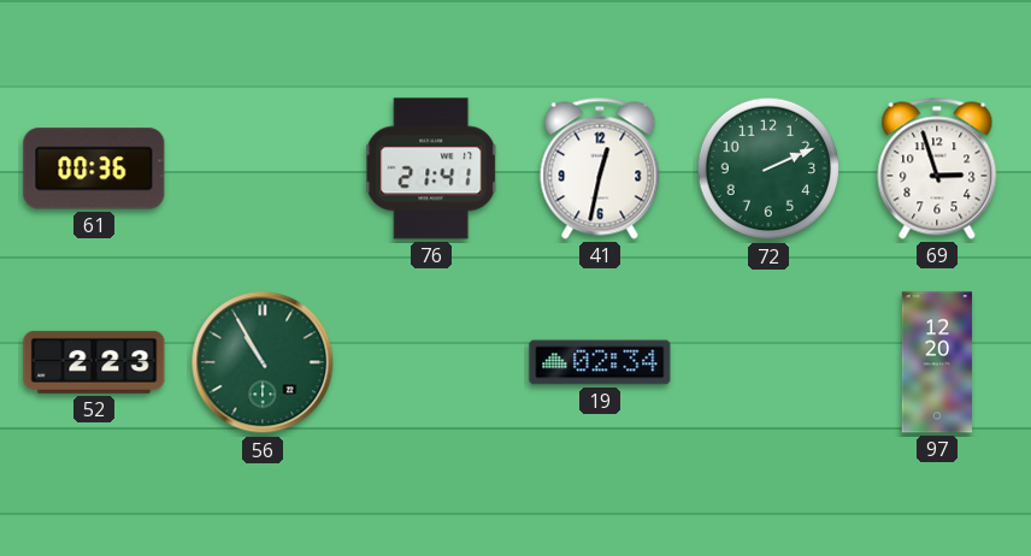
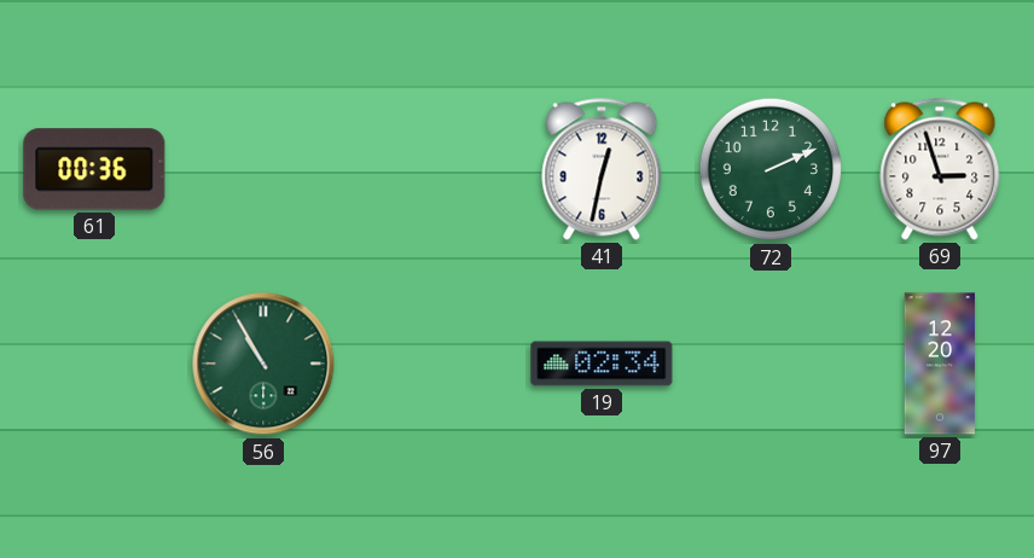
76: 21:41 -> none
52: 2:23 -> none
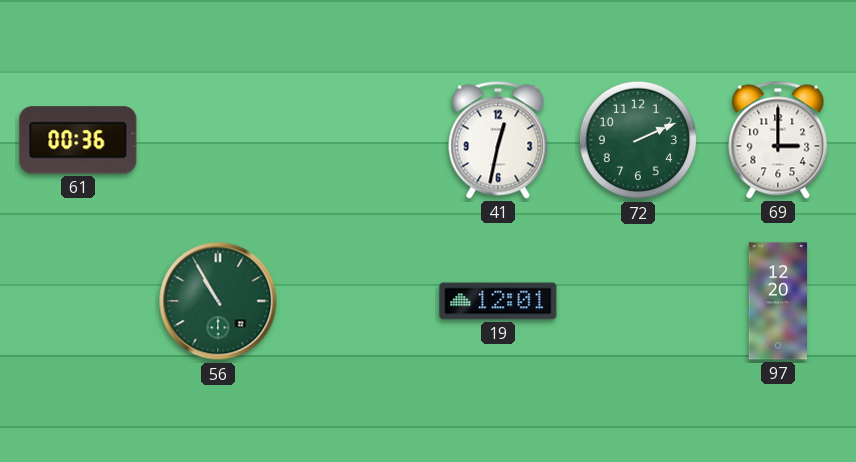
69: 2:57 -> 3:00
19: 02:34 -> 12:01
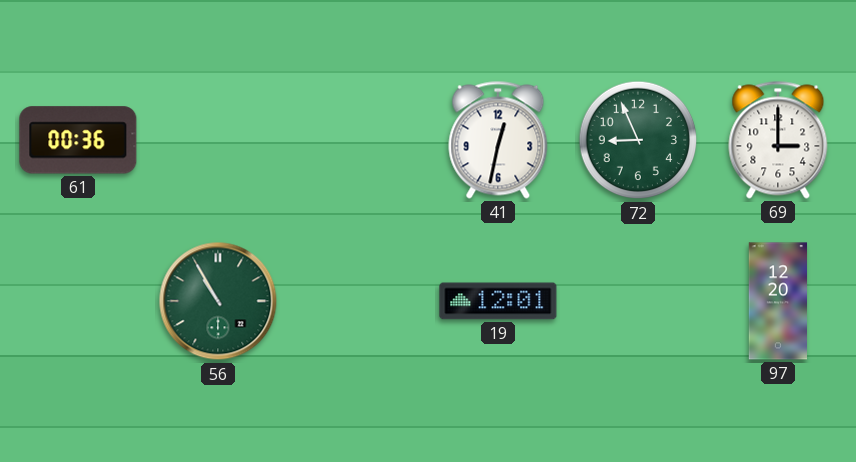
72: 2:11 -> 8:56
